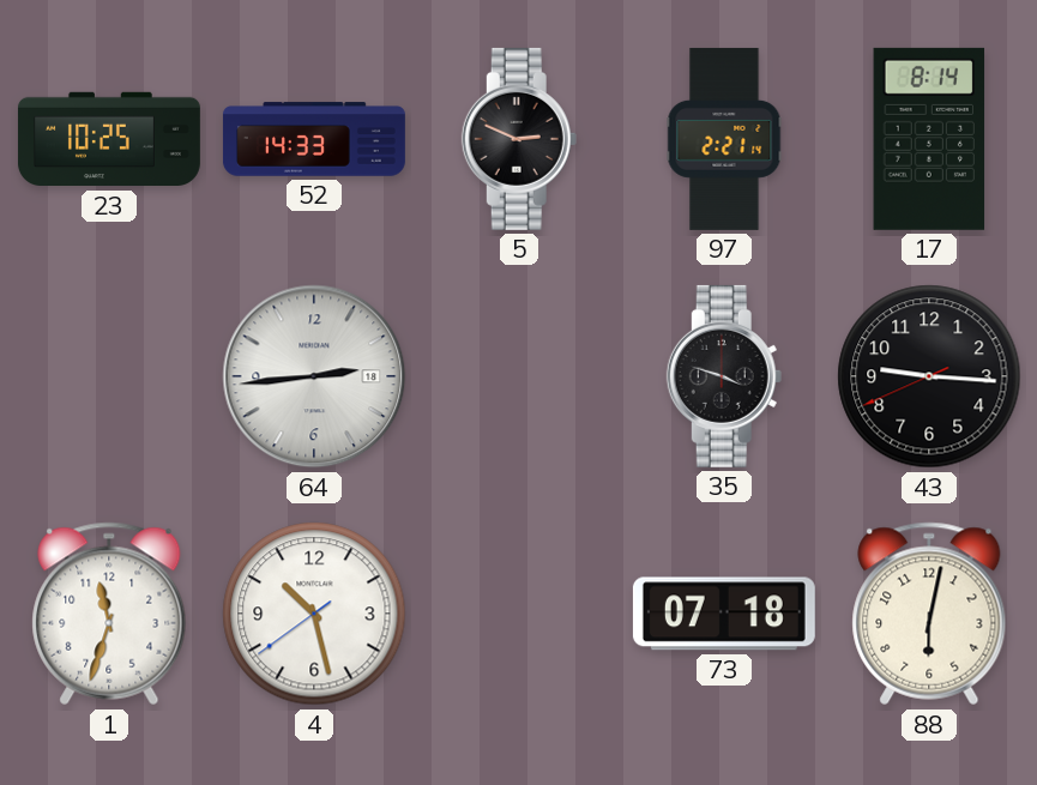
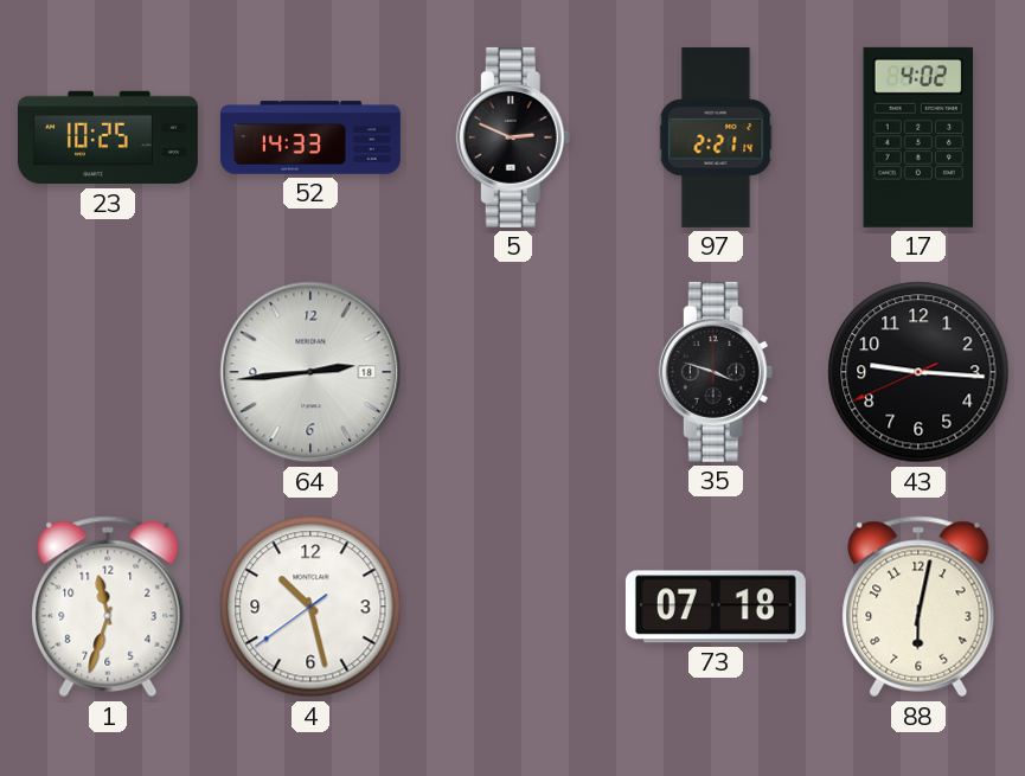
17: 8:14 -> 4:02
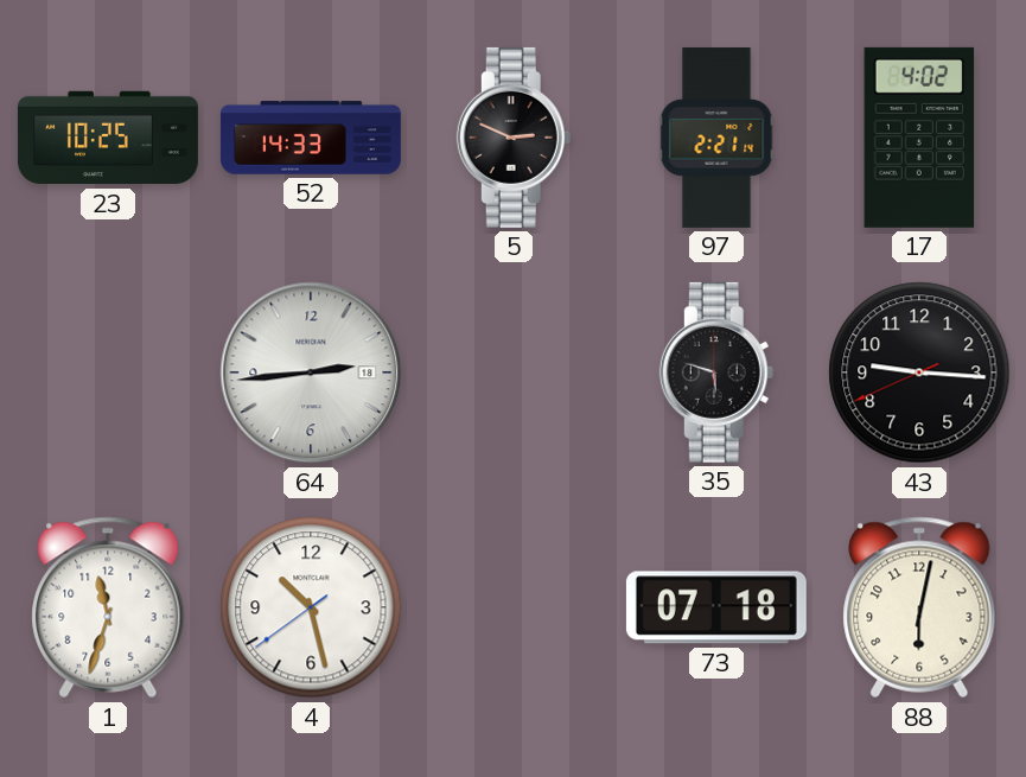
35: 3:48 -> 5:48
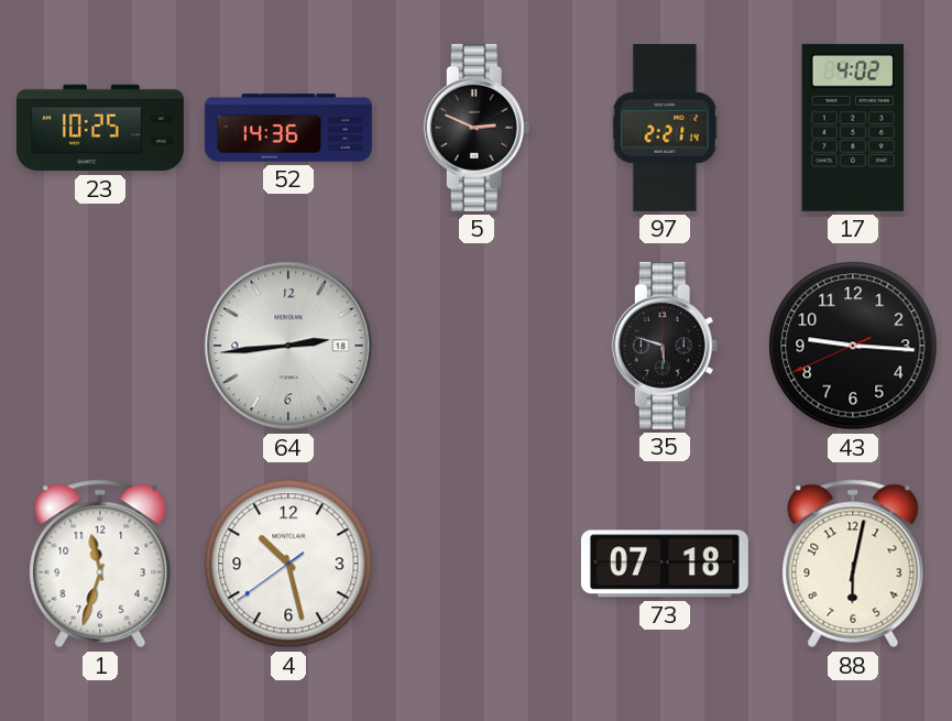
52: 14:33 -> 14:36
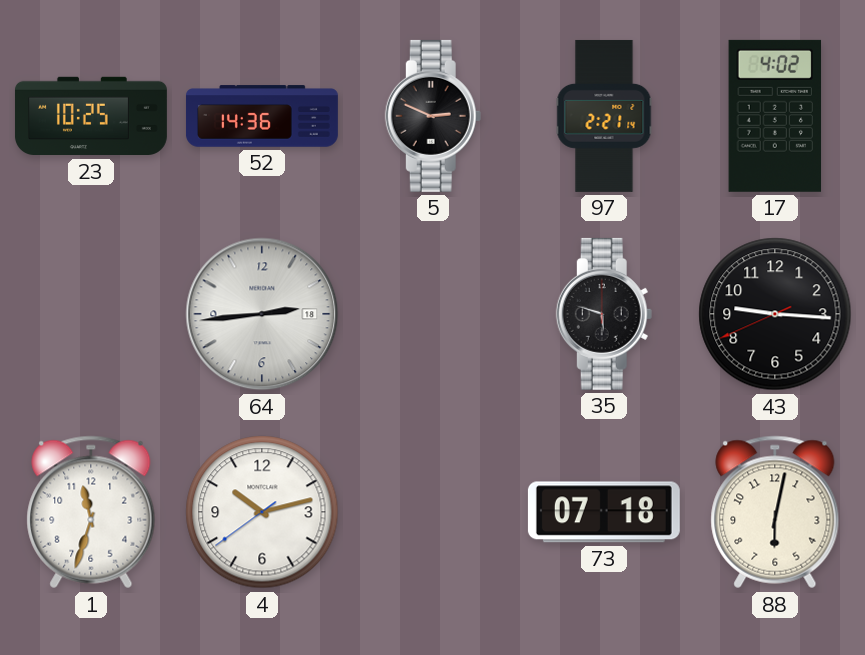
4: 10:27 -> 10:12
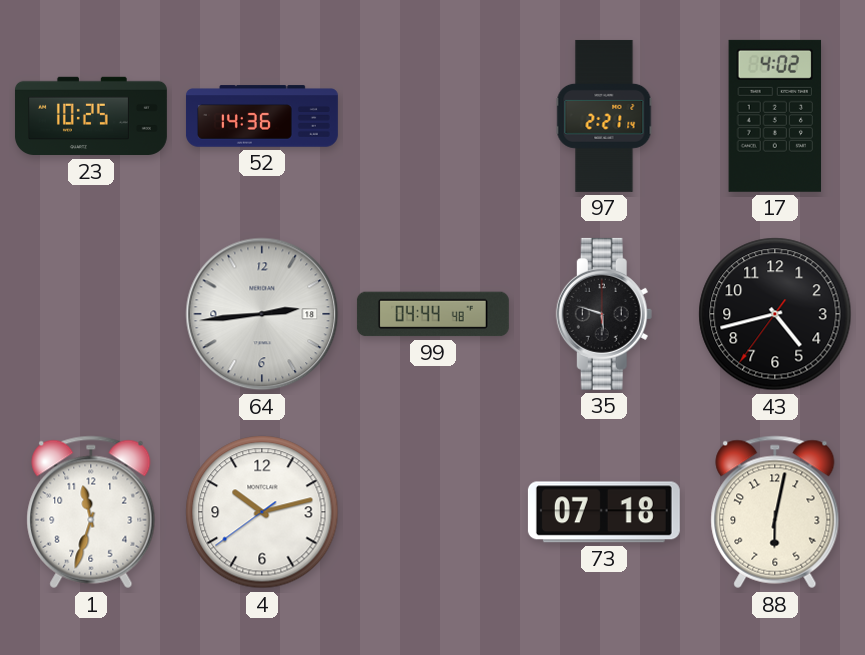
5: 2:49 -> none
99: none -> 04:44
43: 9:15 -> 4:42
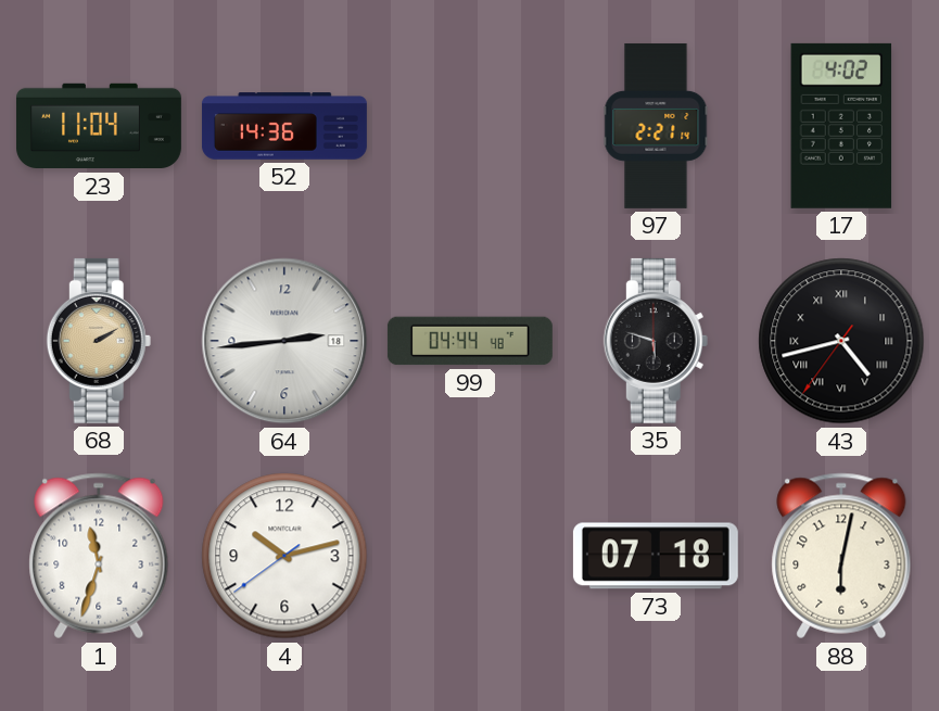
23: 10:25 -> 11:04
68: none -> 2:10
43 numerals: Arabic -> Roman
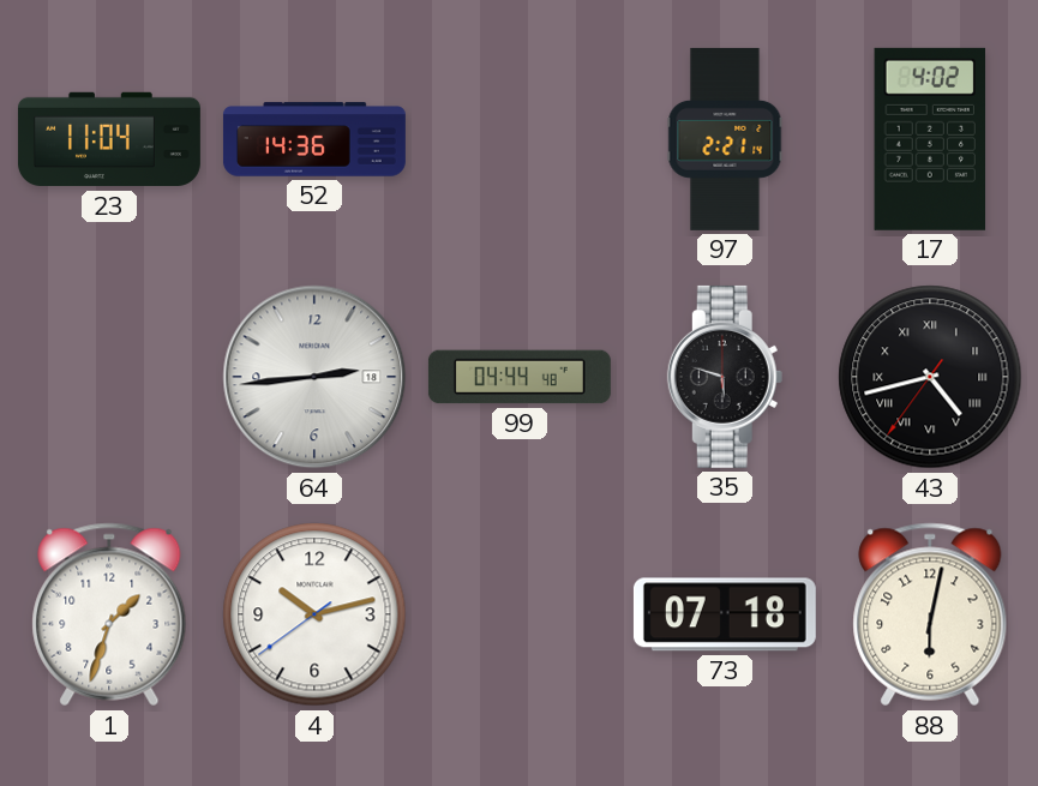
68: 2:10 -> none
1: 11:33 -> 1:33
